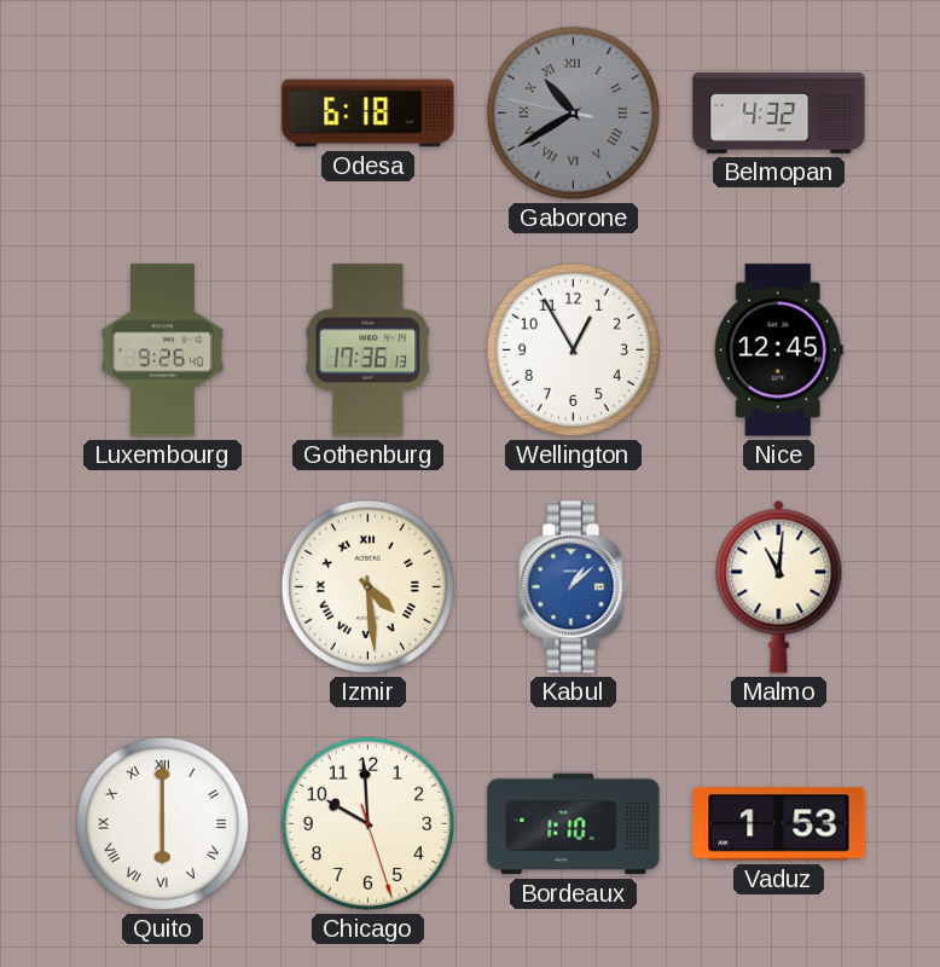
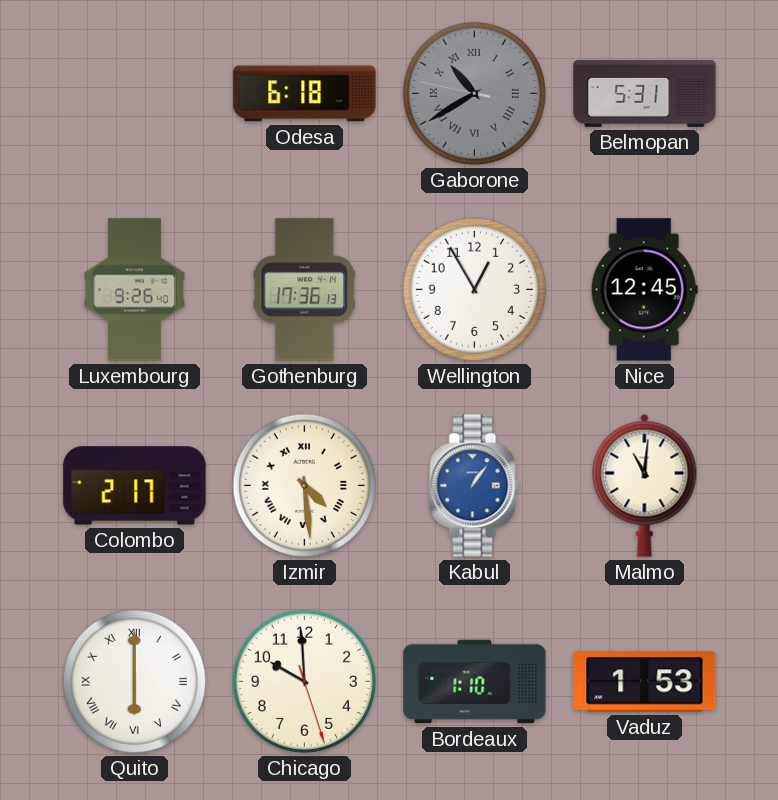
Belmopan: 4:32 -> 5:31
Colombo: none -> 2:17
Kabul: 1:08 -> 1:06
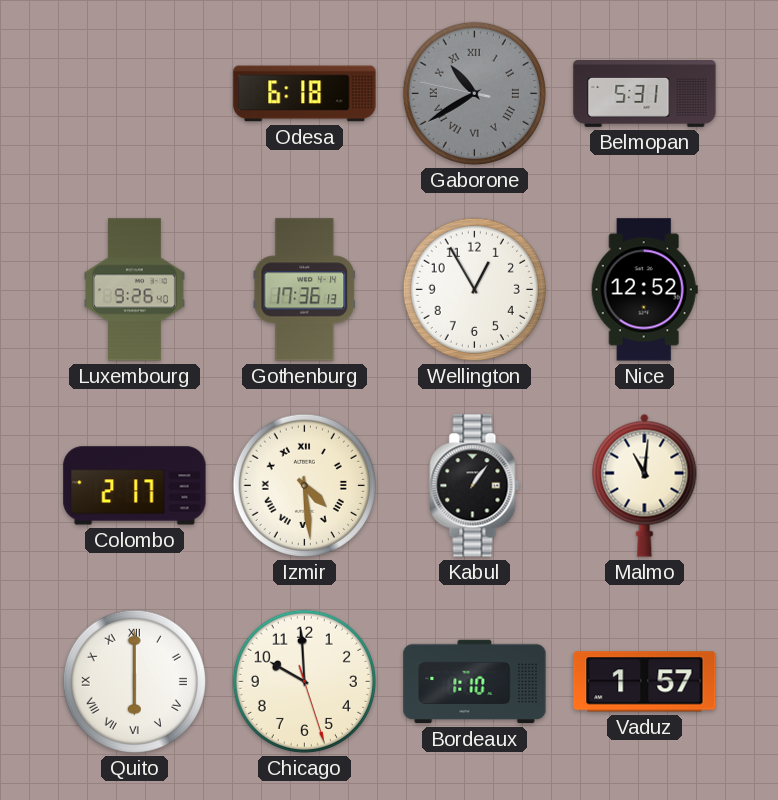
Nice: 12:45 -> 12:52
Kabul dial: blue -> black
Vaduz: 1:53 -> 1:57
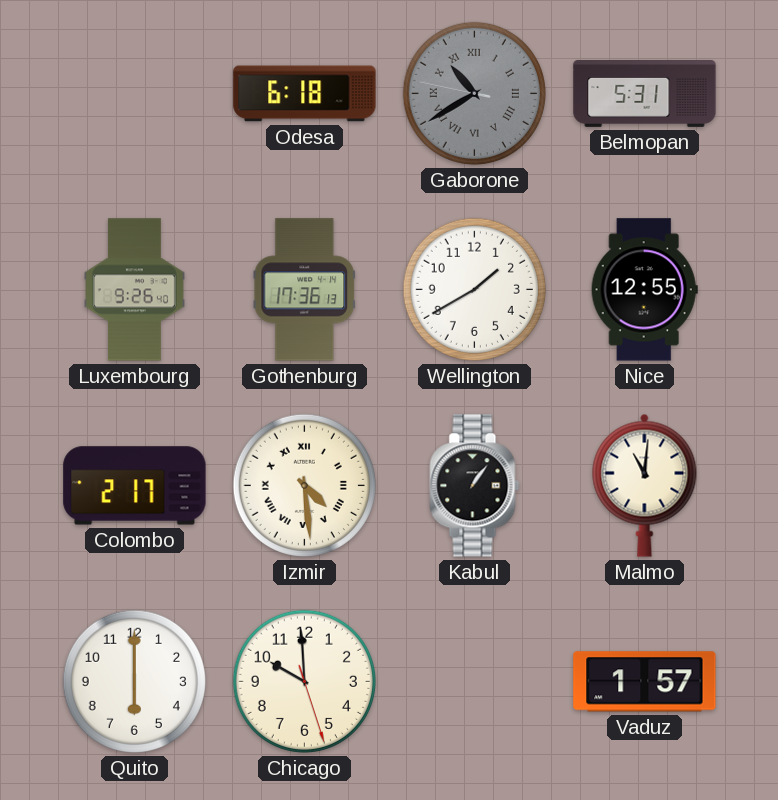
Wellington: 12:55 -> 1:40
Nice: 12:52 -> 12:55
Quito numerals: Roman -> Arabic
Bordeaux: 1:10 -> none
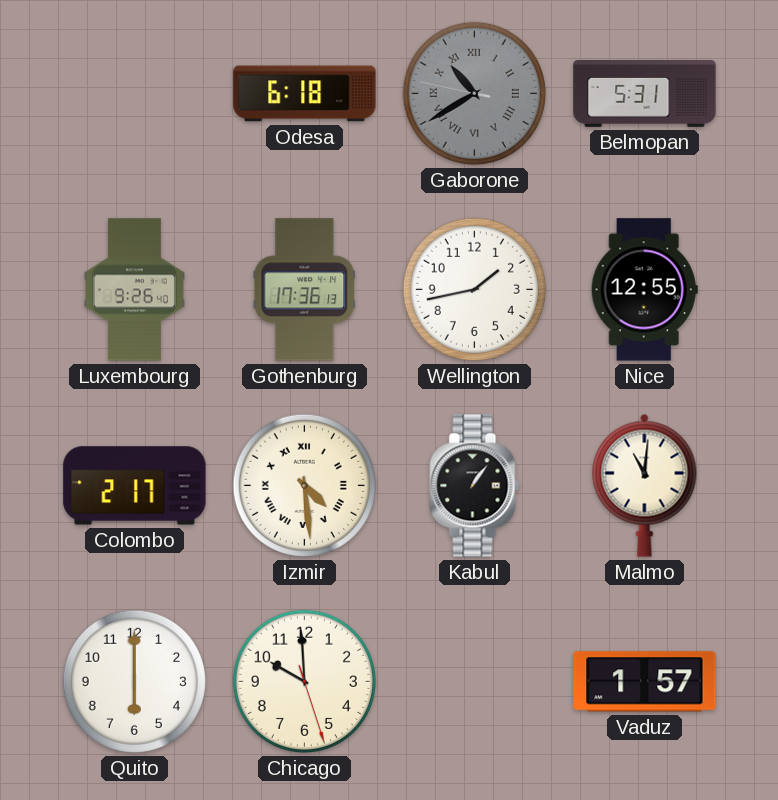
Wellington: 1:40 -> 1:43
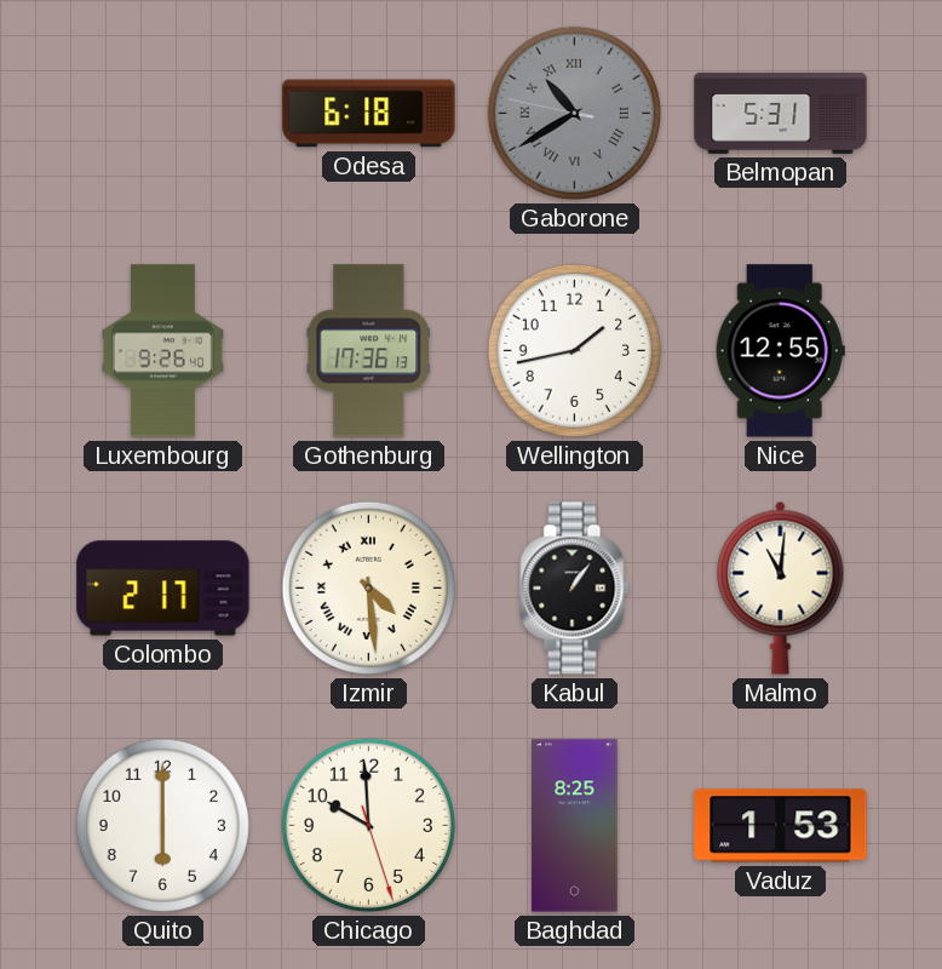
Baghdad: none -> 8:25
Vaduz: 1:57 -> 1:53
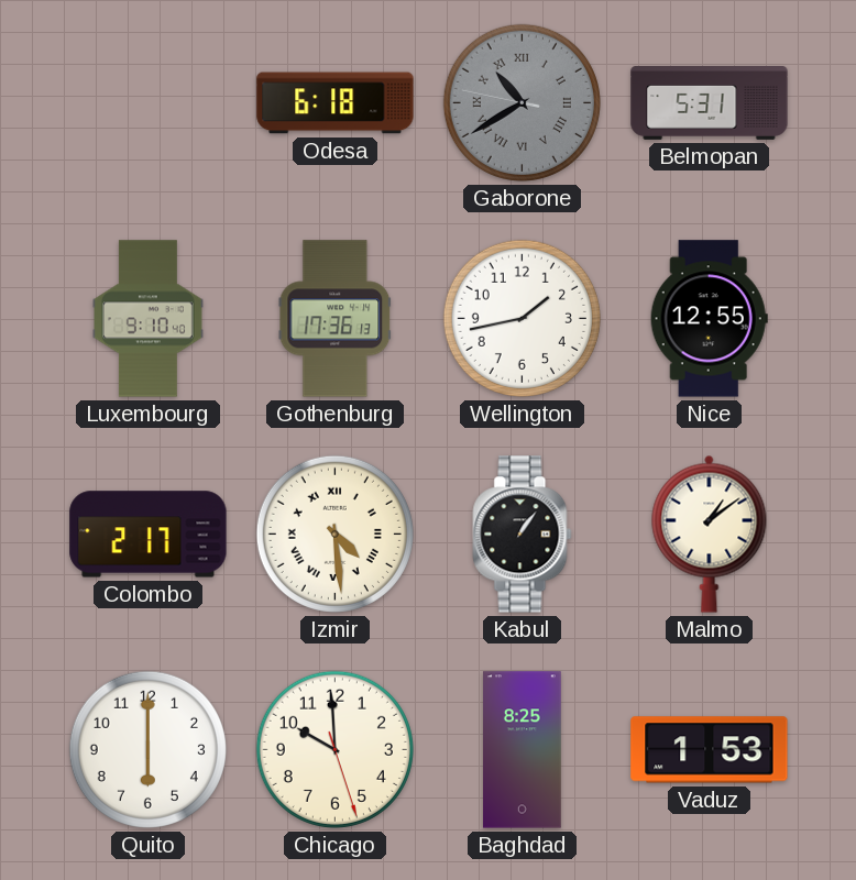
Luxembourg: 9:26 -> 9:10
Malmo: 11:01 -> 1:09
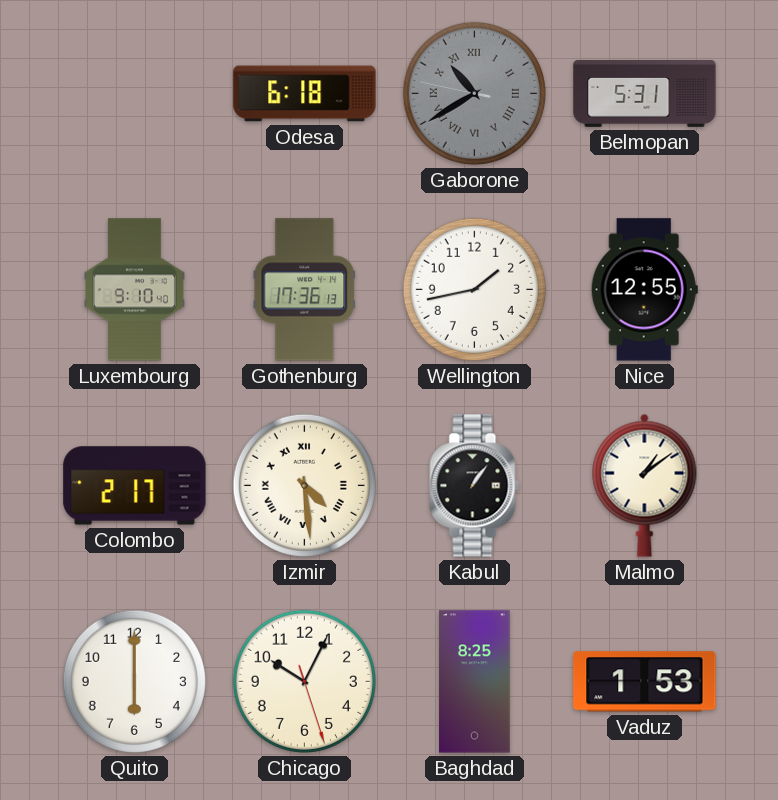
Chicago: 9:59 -> 10:04
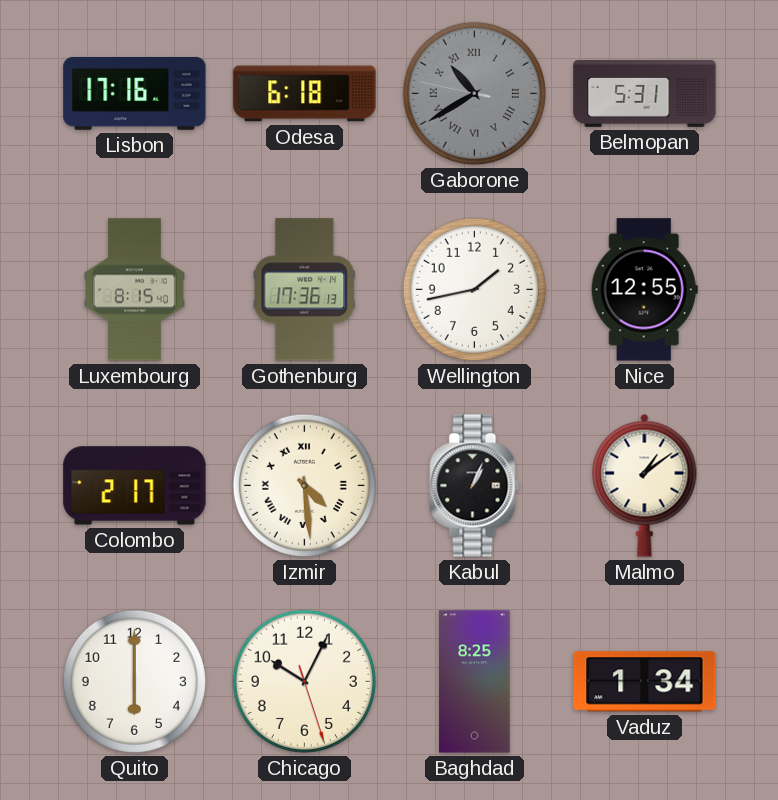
Lisbon: none -> 17:16
Luxembourg: 9:10 -> 8:15
Kabul: 1:06 -> 1:04
Vaduz: 1:53 -> 1:34
